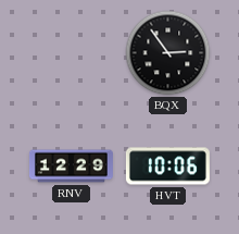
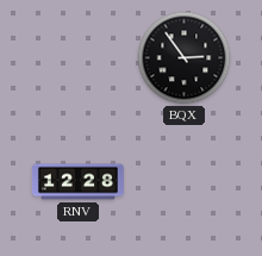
RNV: 12:29 -> 12:28
HVT: 10:06 -> none
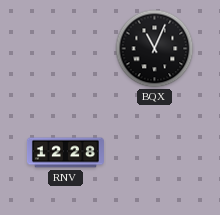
BQX: 2:54 -> 11:04
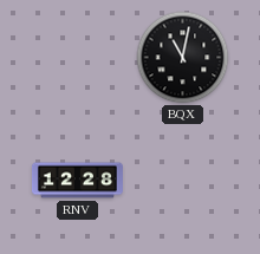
BQX: 11:04 -> 11:02
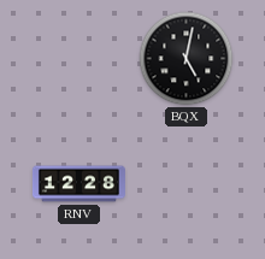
BQX: 11:02 -> 5:02
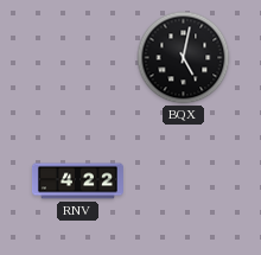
RNV: 12:28 -> 4:22
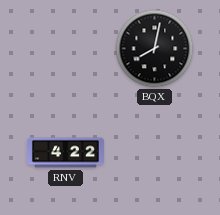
BQX: 5:02 -> 8:02
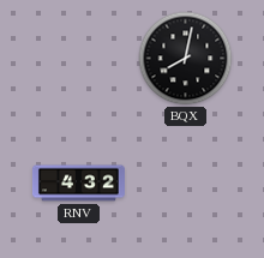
RNV: 4:22 -> 4:32
